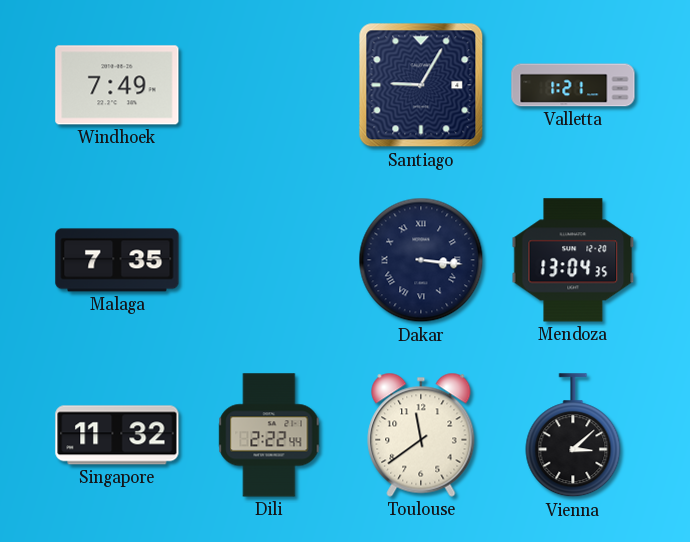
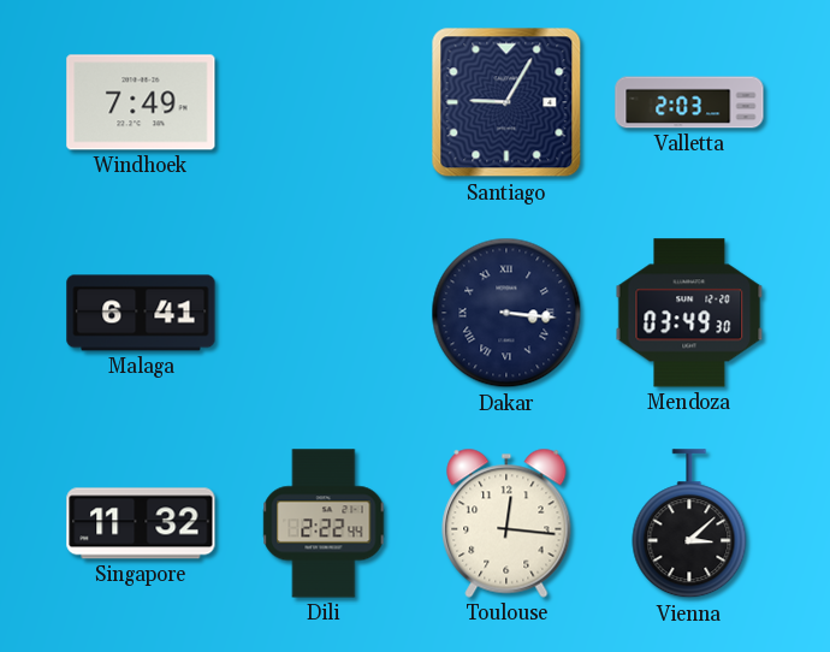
Valletta: 1:21 -> 2:03
Malaga: 7:35 -> 6:41
Mendoza: 13:04 -> 03:49
Toulouse: 11:39 -> 12:16
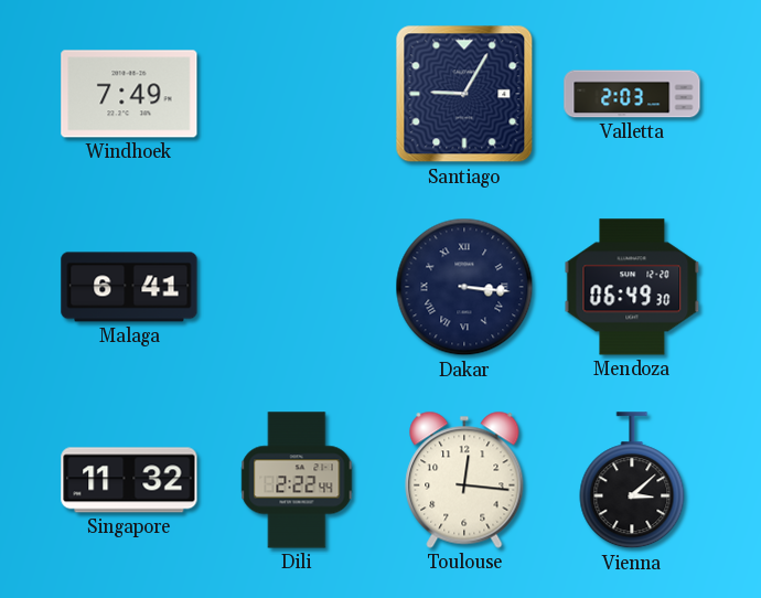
Mendoza: 03:49 -> 06:49
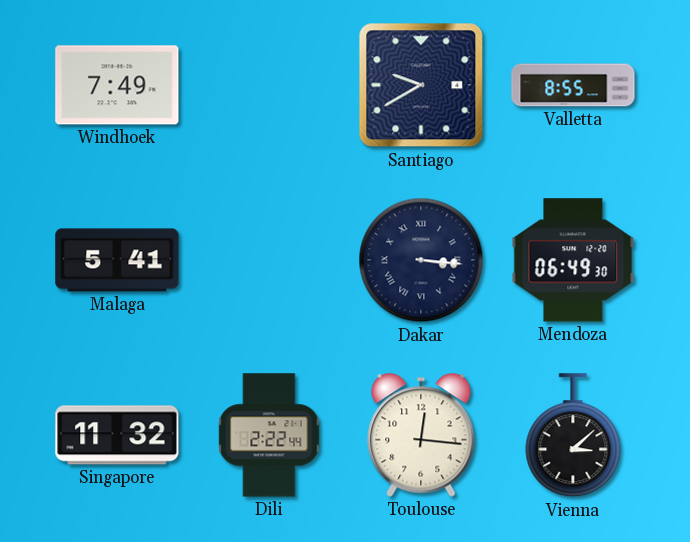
Santiago: 9:05 -> 9:40
Valletta: 2:03 -> 8:55
Malaga: 6:41 -> 5:41
